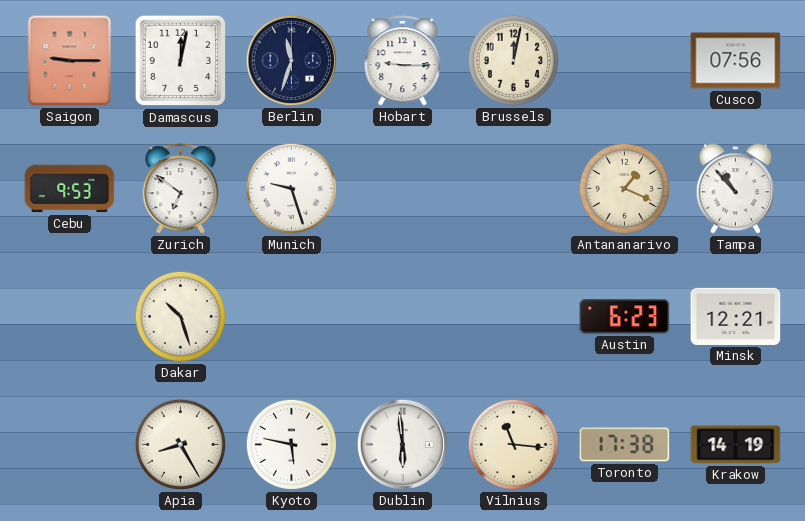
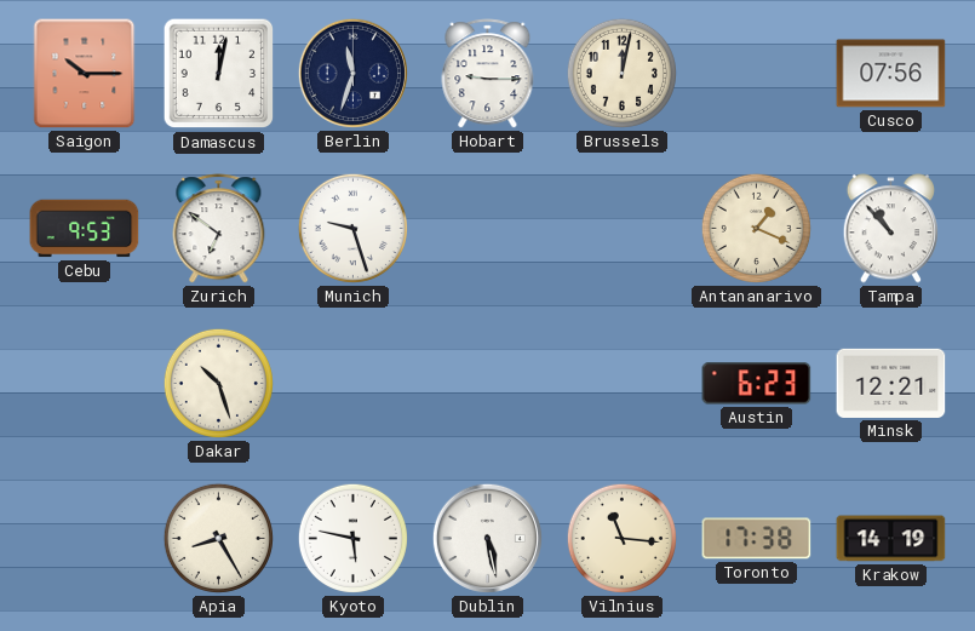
Saigon: 9:15 -> 10:15
Dublin: 5:59 -> 5:28
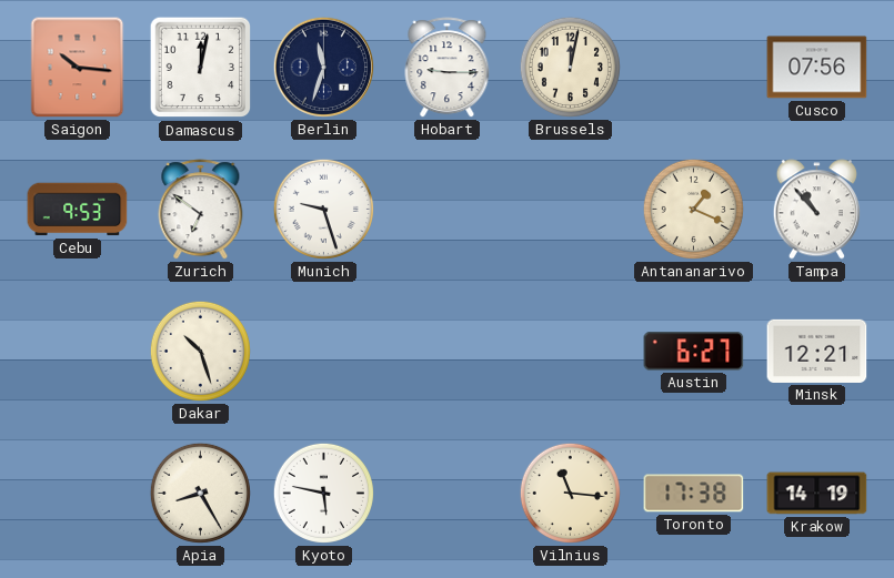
Saigon: 10:15 -> 10:16
Austin: 6:23 -> 6:27
Dublin: 5:28 -> none
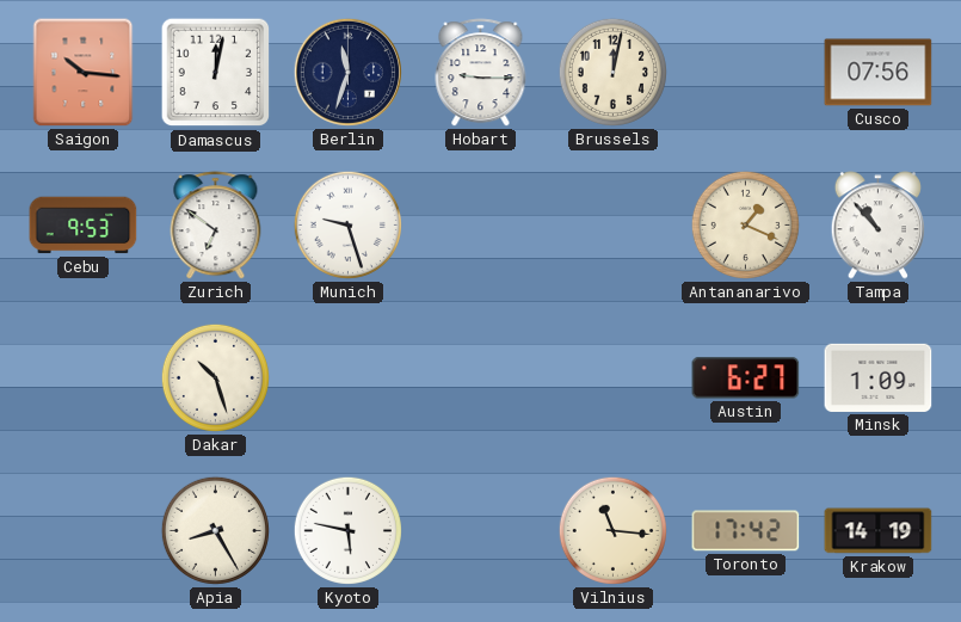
Minsk: 12:21 -> 1:09
Toronto: 17:38 -> 17:42
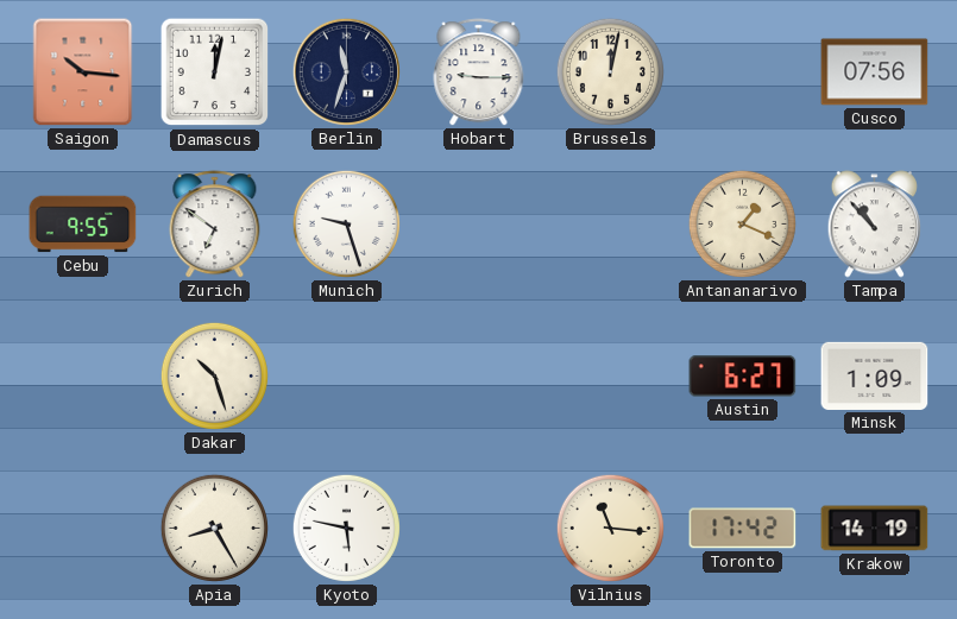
Cebu: 9:53 -> 9:55
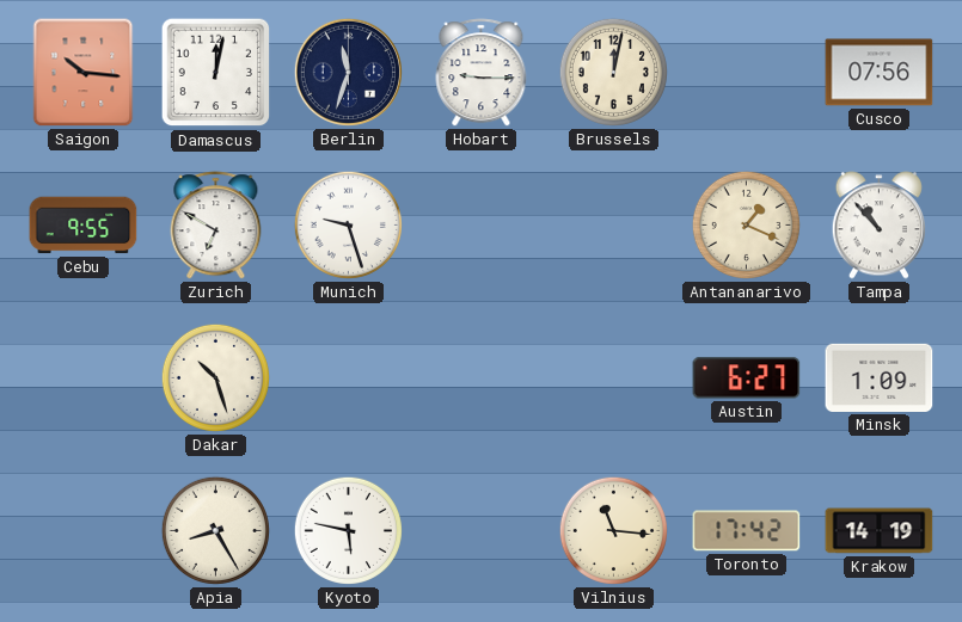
Zurich: 6:51 -> 6:50
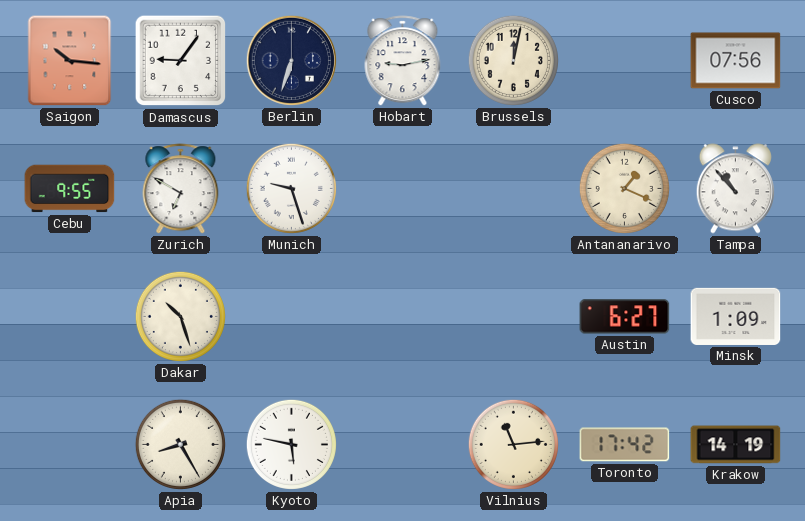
Damascus: 12:02 -> 9:06
Berlin: 11:33 -> 6:33
Hobart: 9:15 -> 9:13
Vilnius: 11:16 -> 11:14
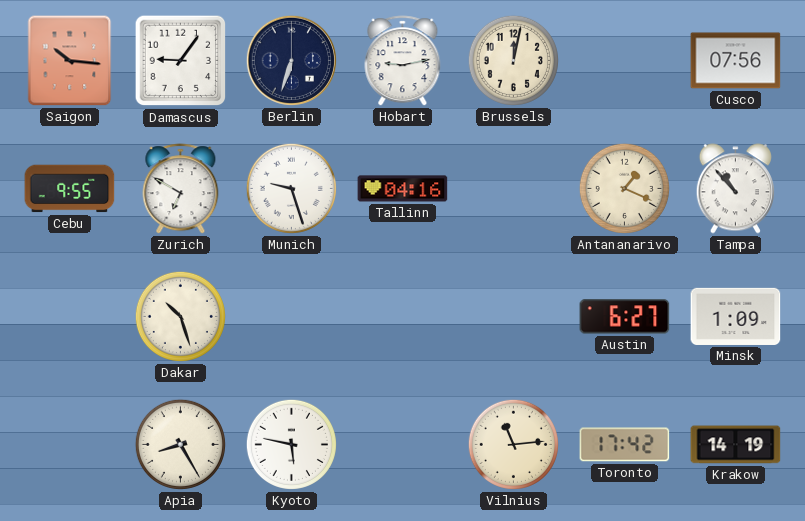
Tallinn: none -> 04:16
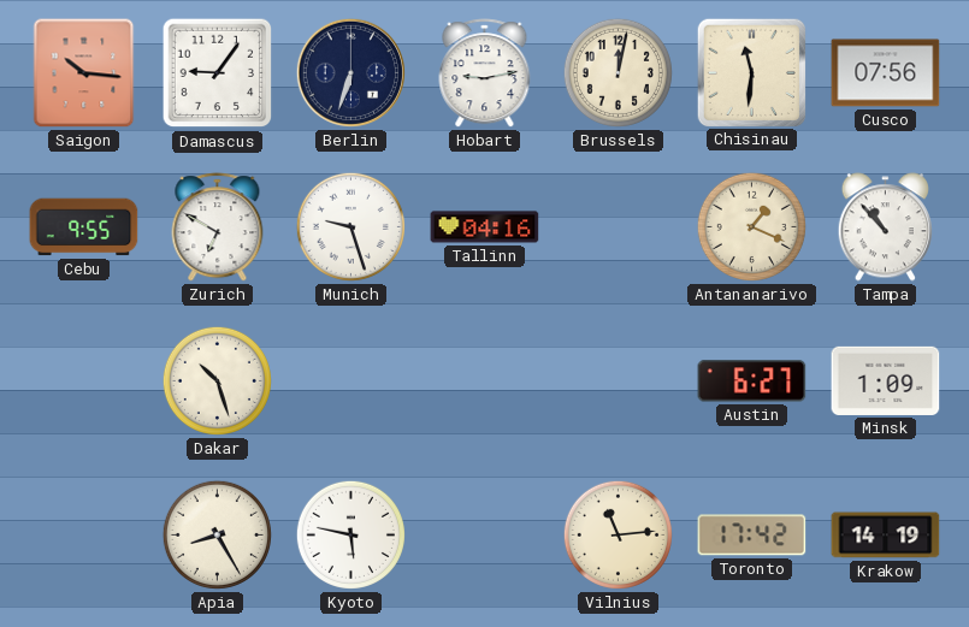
Chisinau: none -> 11:31
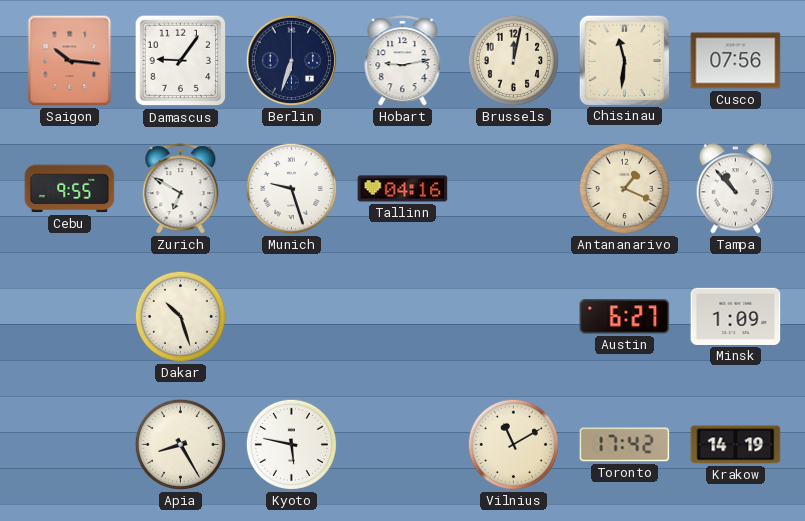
Vilnius: 11:14 -> 11:10
